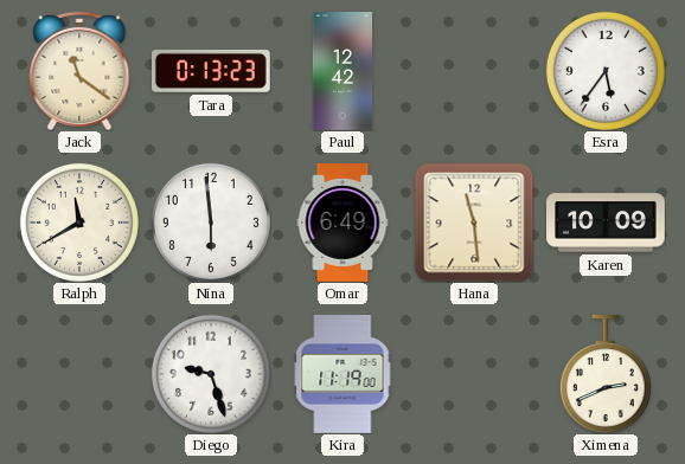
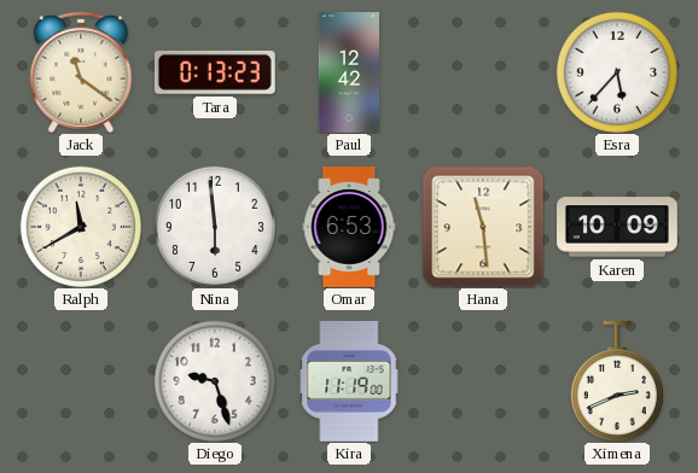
Esra: 5:36 -> 5:37
Omar: 6:49 -> 6:53
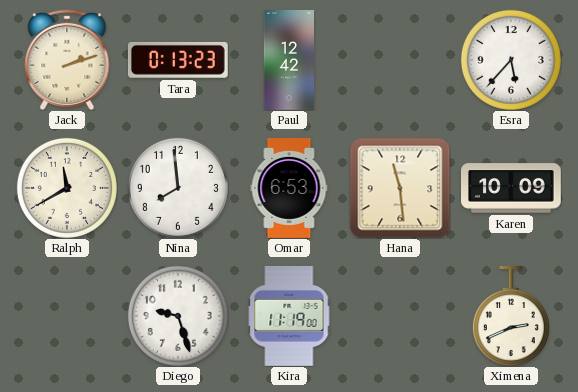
Jack: 11:21 -> 2:12
Nina: 5:59 -> 7:59
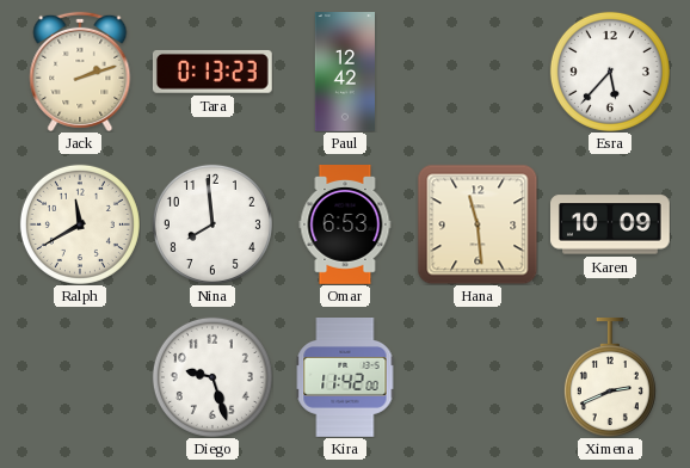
Kira: 11:19 -> 11:42
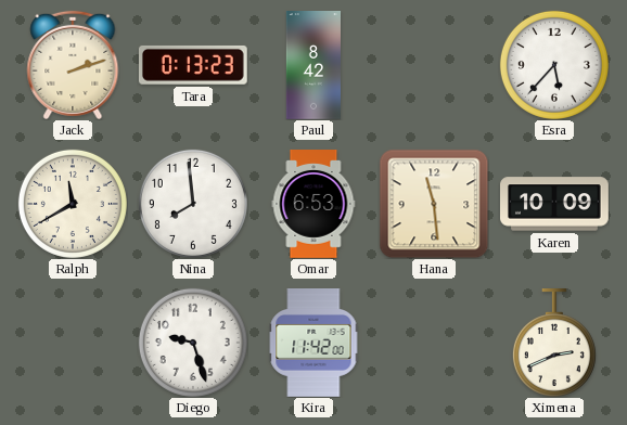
Paul: 12:42 -> 8:42
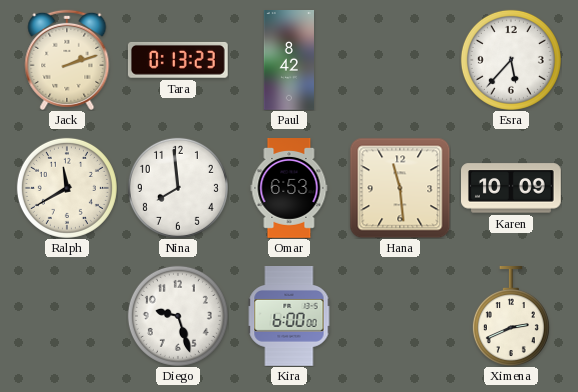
Kira: 11:42 -> 6:00
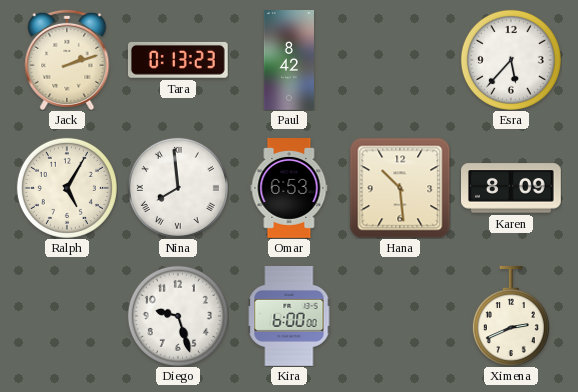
Ralph: 11:40 -> 5:05
Nina numerals: Arabic -> Roman
Hana: 11:29 -> 10:29
Karen: 10:09 -> 8:09
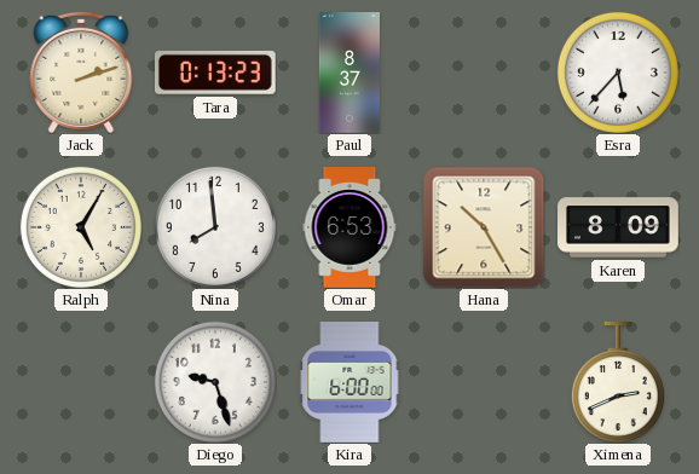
Paul: 8:42 -> 8:37
Nina numerals: Roman -> Arabic
Hana: 10:29 -> 10:25
